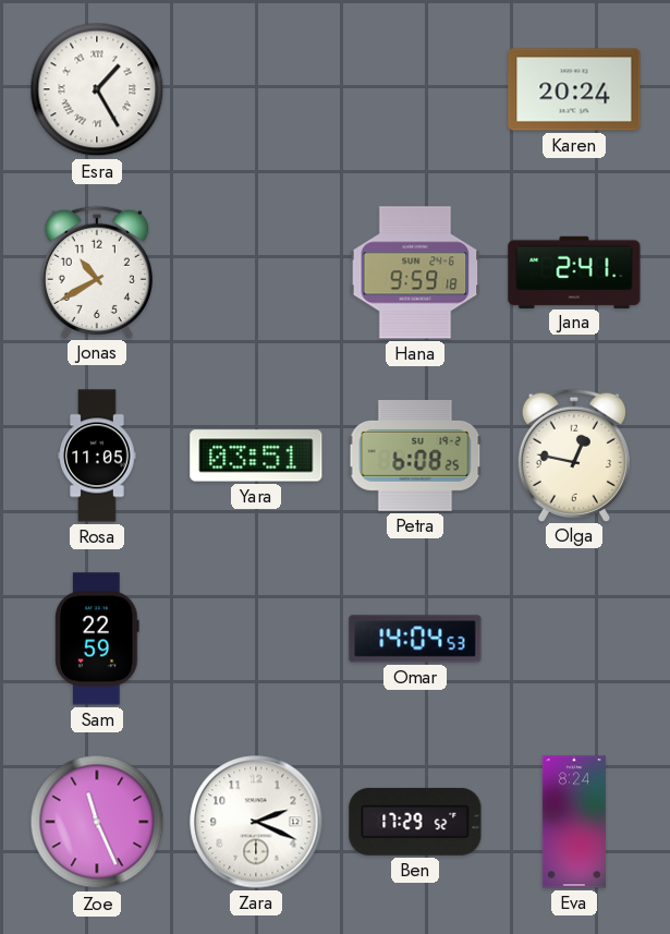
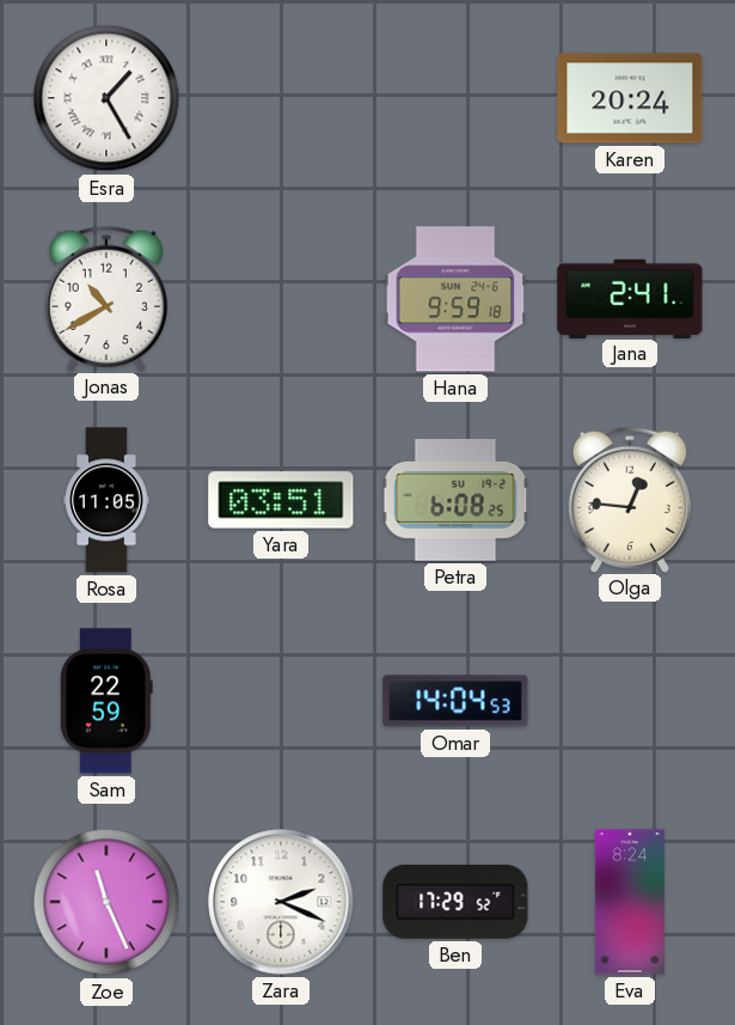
Olga: 12:47 -> 12:46
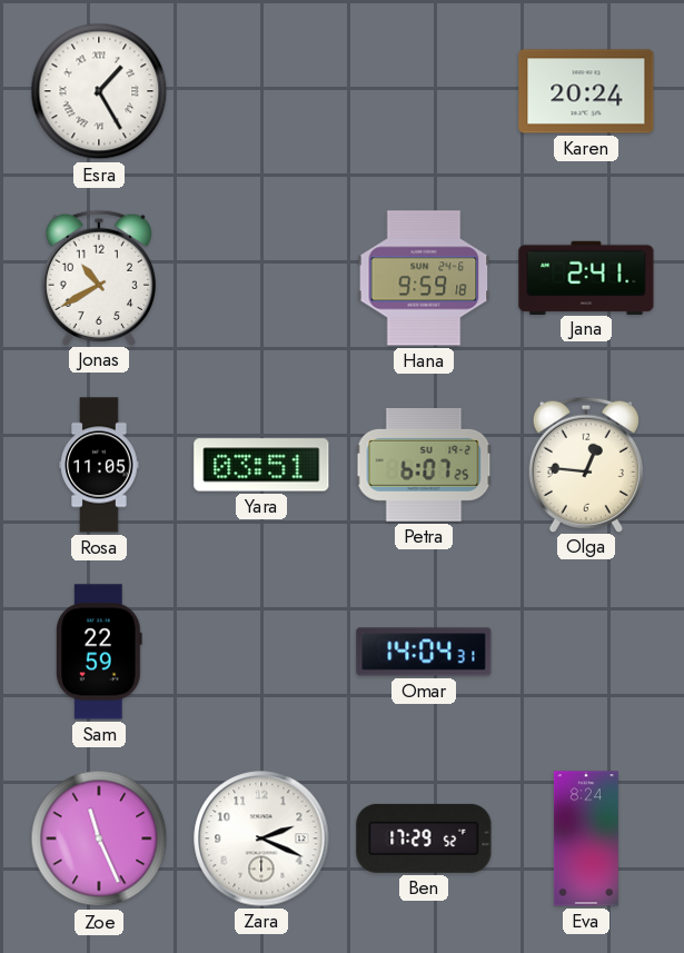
Petra: 6:08 -> 6:07
Omar: 14:04:53 -> 14:04:31
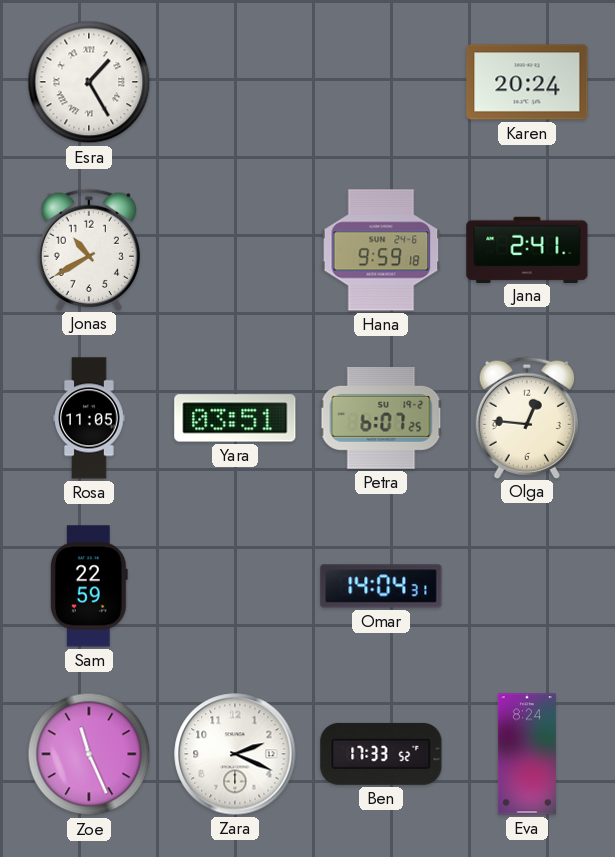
Ben: 17:29 -> 17:33
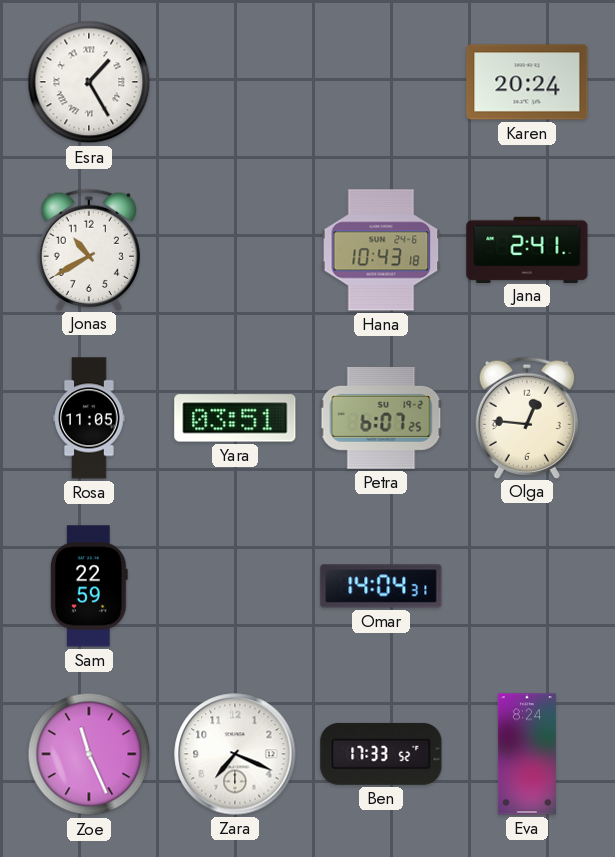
Hana: 9:59 -> 10:43
Zara: 2:19 -> 7:19
